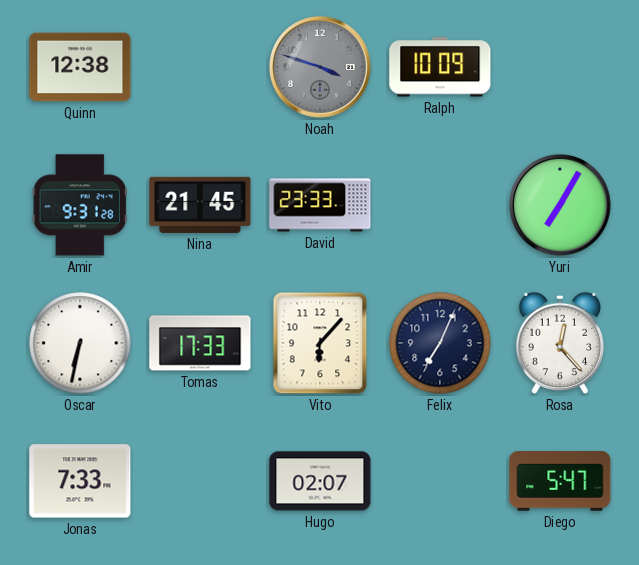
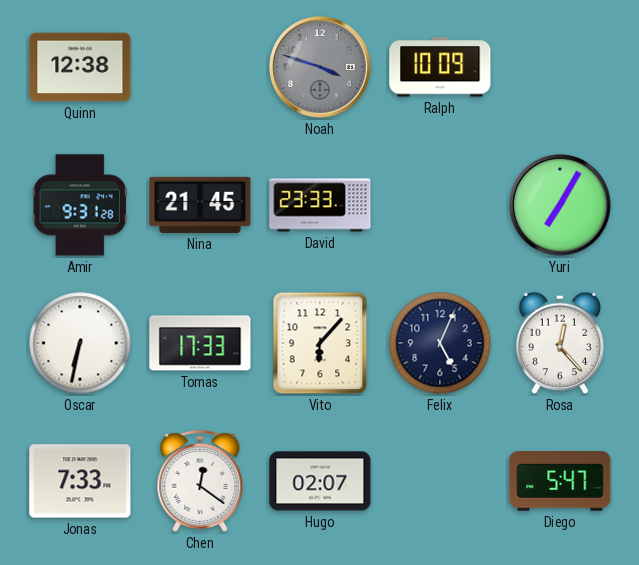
Felix: 7:04 -> 5:04
Chen: none -> 12:21
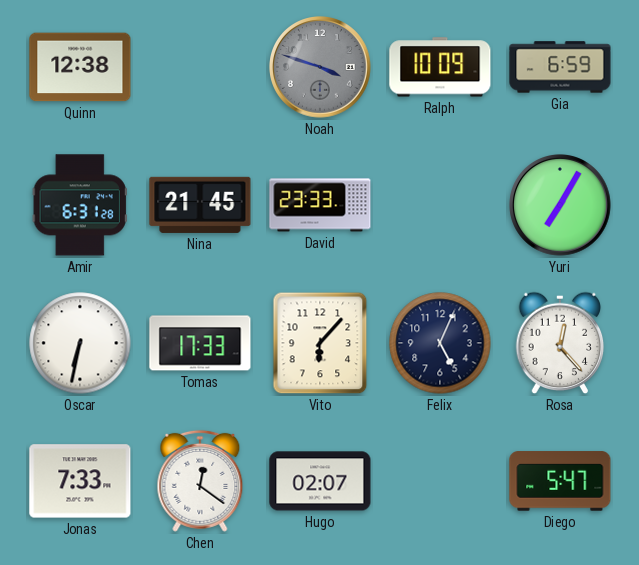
Gia: none -> 6:59
Amir: 9:31 -> 6:31
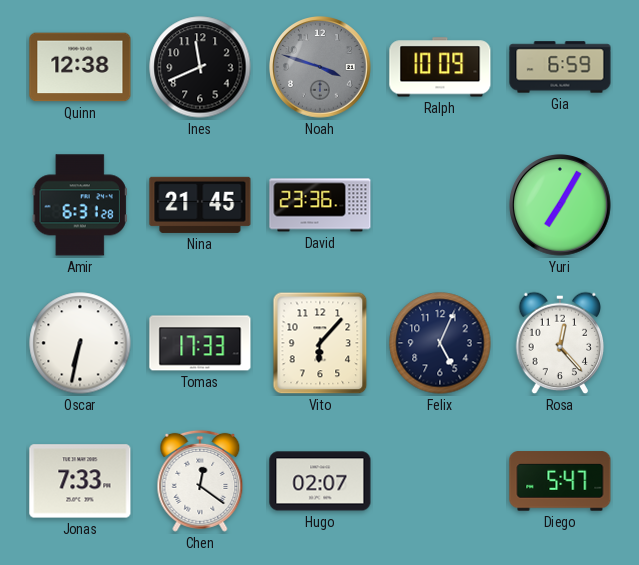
Ines: none -> 11:41
David: 23:33 -> 23:36
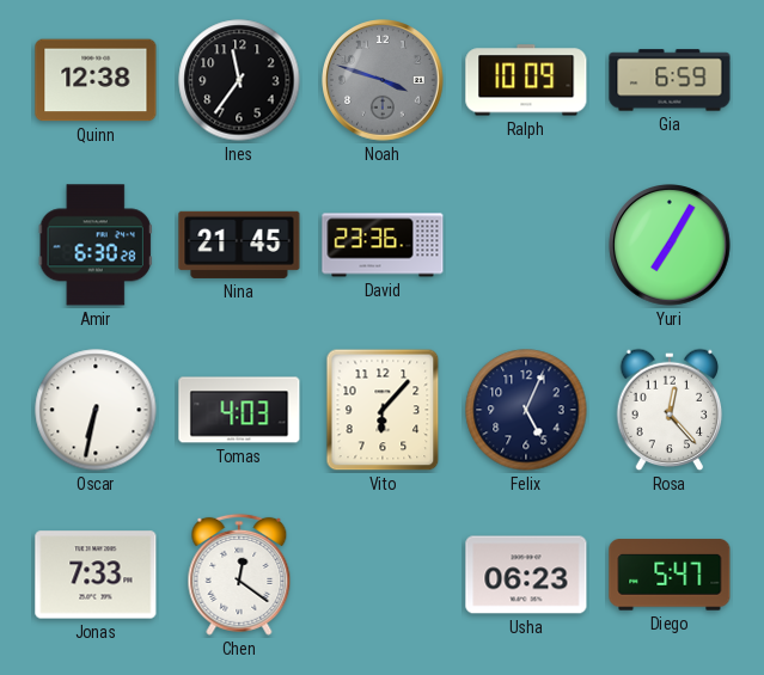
Ines: 11:41 -> 11:36
Amir: 6:31 -> 6:30
Tomas: 17:33 -> 4:03
Hugo: 02:07 -> none
Usha: none -> 06:23
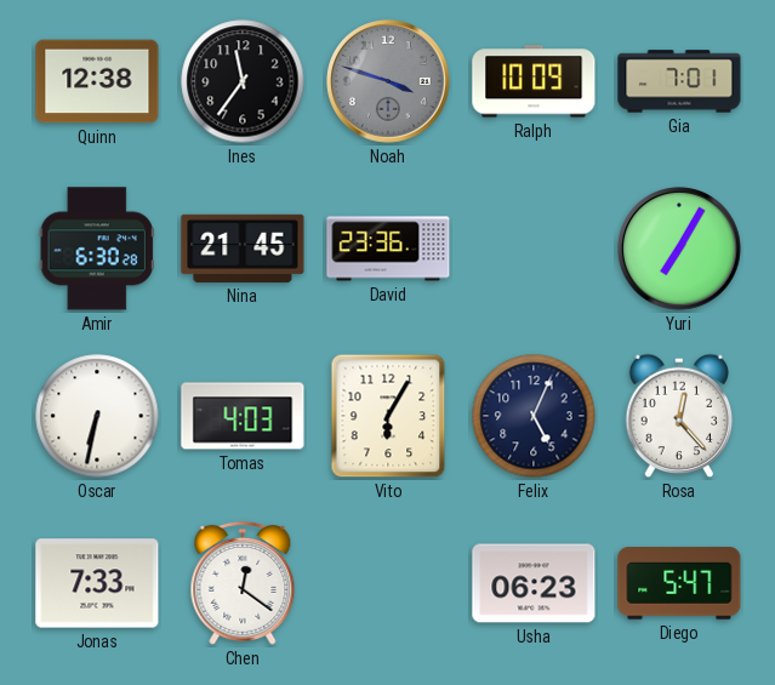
Gia: 6:59 -> 7:01
Vito: 6:07 -> 6:05
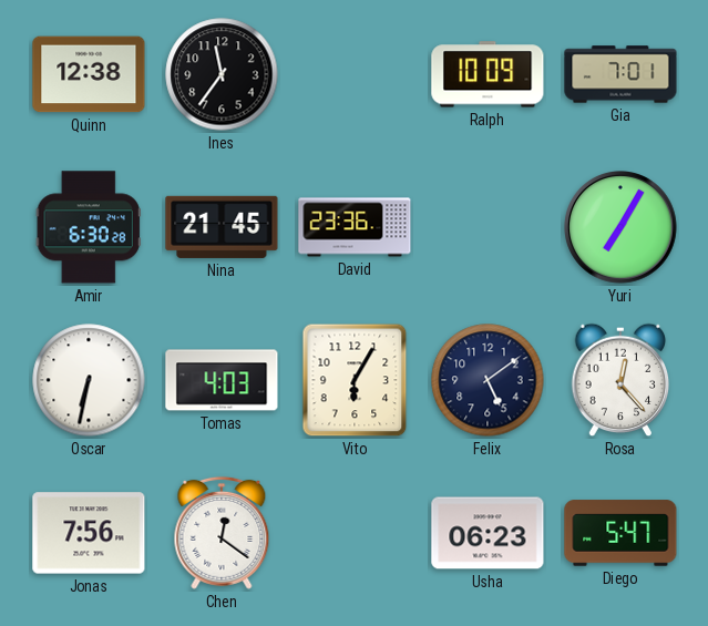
Noah: 3:48 -> none
Felix: 5:04 -> 5:09
Jonas: 7:33 -> 7:56
